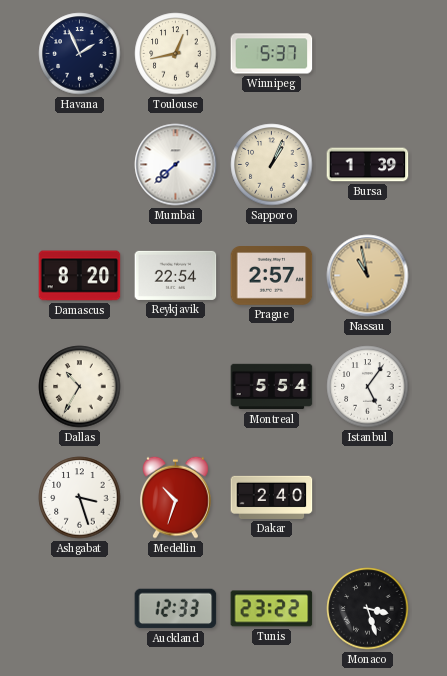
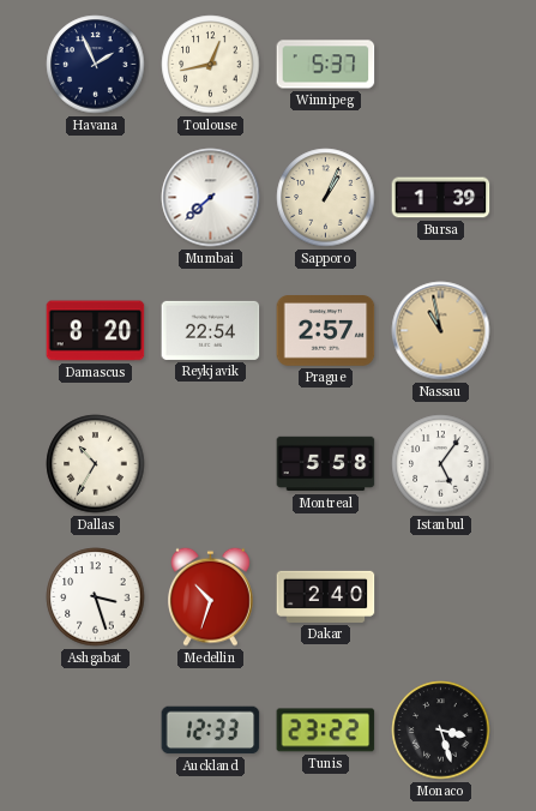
Montreal: 5:54 -> 5:58
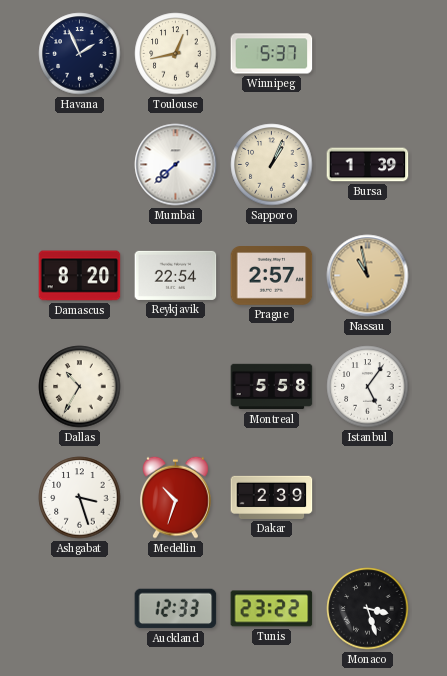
Dakar: 2:40 -> 2:39
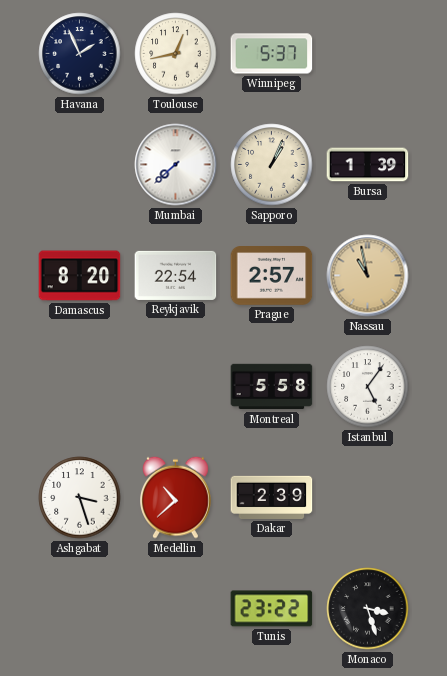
Dallas: 10:35 -> none
Medellin: 10:33 -> 10:38
Auckland: 12:33 -> none
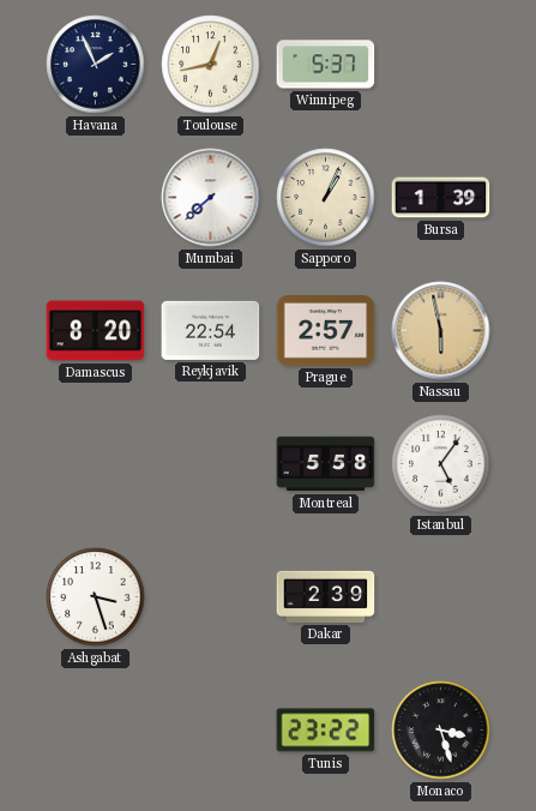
Nassau: 10:58 -> 5:58
Medellin: 10:38 -> none
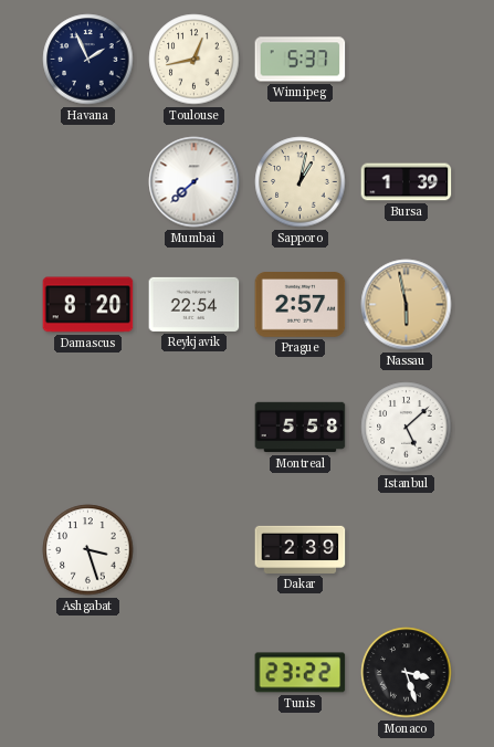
Sapporo: 1:04 -> 1:02
Istanbul: 5:06 -> 5:08
